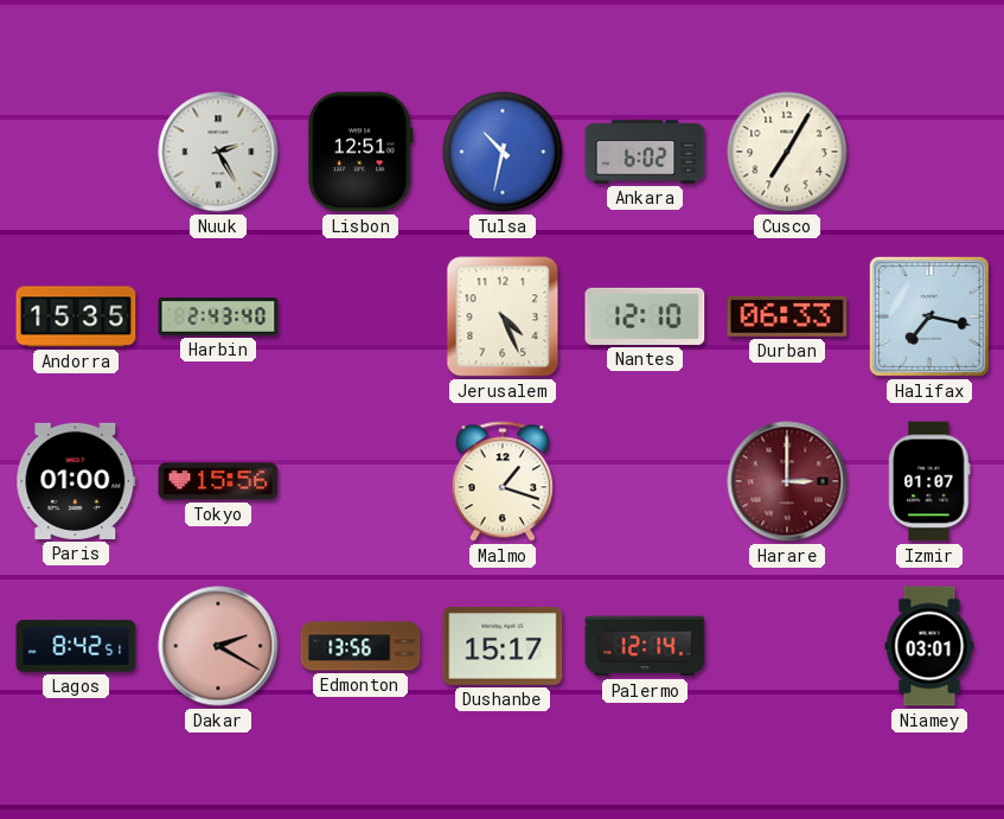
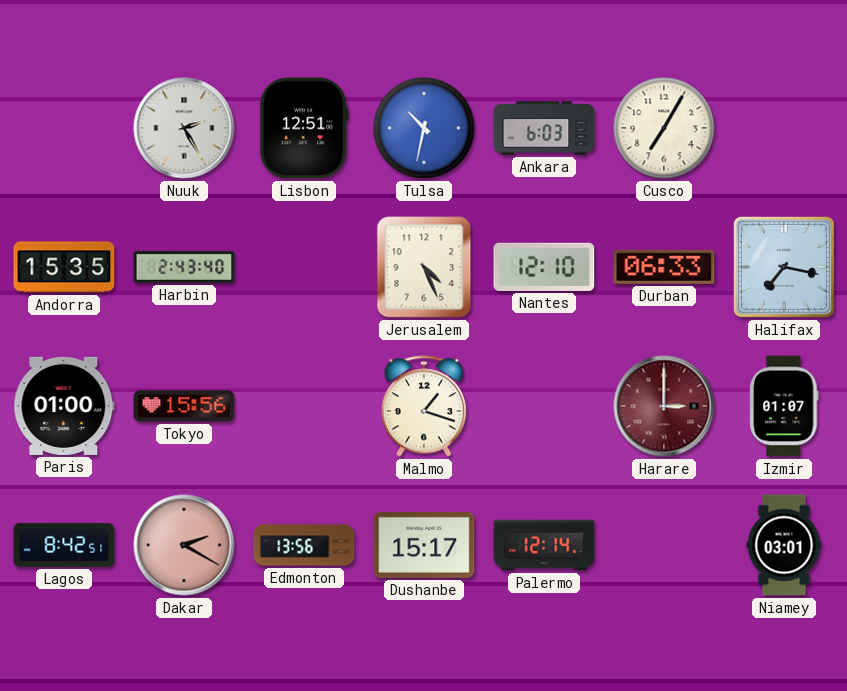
Ankara: 6:02 -> 6:03
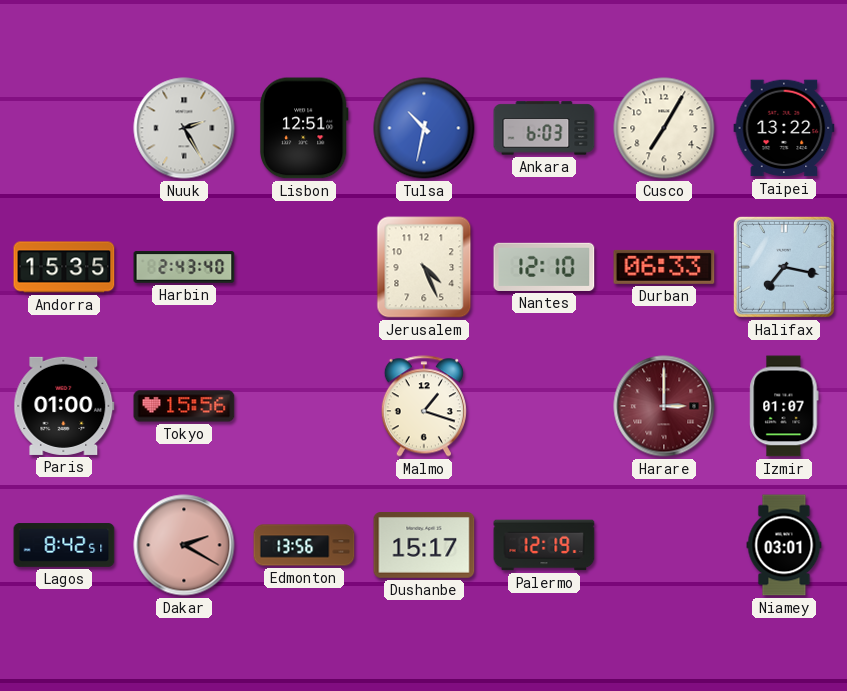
Taipei: none -> 13:22
Palermo: 12:14 -> 12:19
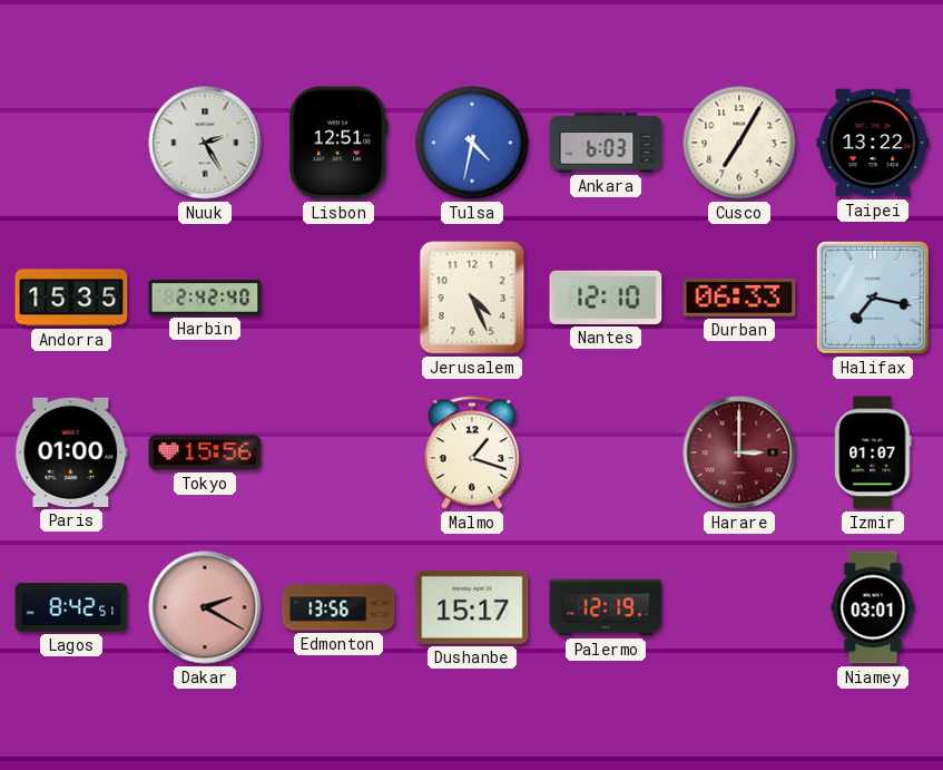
Tulsa: 10:32 -> 4:32
Harbin: 2:43 -> 2:42
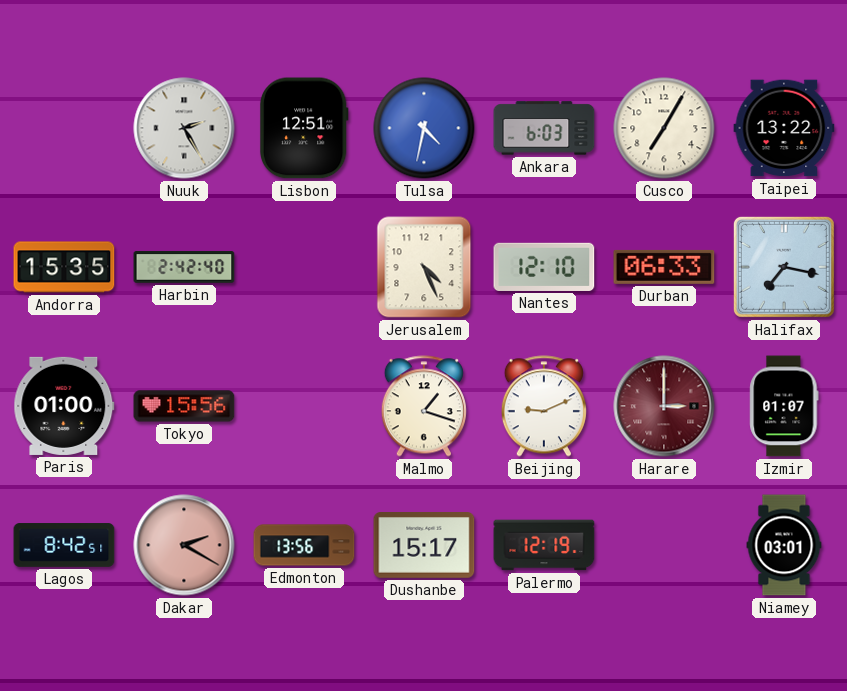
Beijing: none -> 9:11
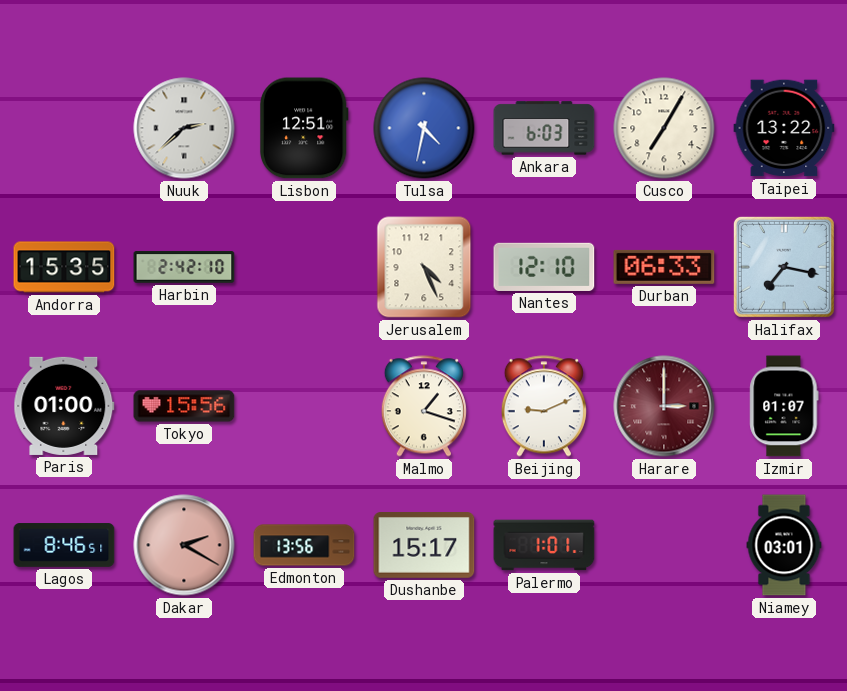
Nuuk: 2:25 -> 2:38
Harbin: 2:42:40 -> 2:42:10
Lagos: 8:42 -> 8:46
Palermo: 12:19 -> 1:01
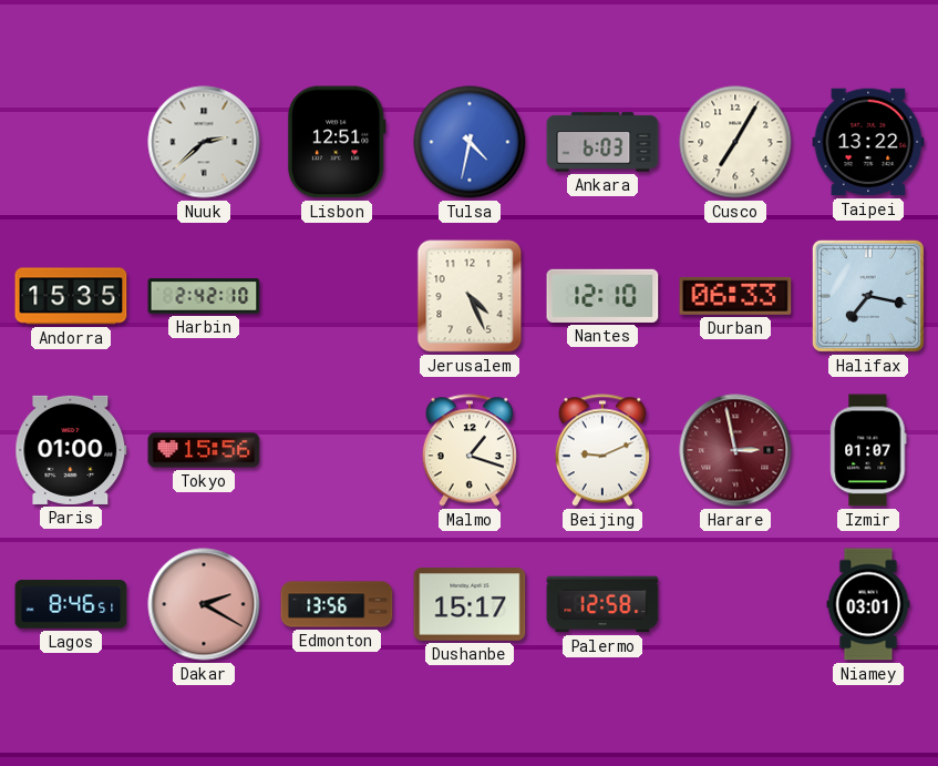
Harare: 3:00 -> 2:58
Palermo: 1:01 -> 12:58
